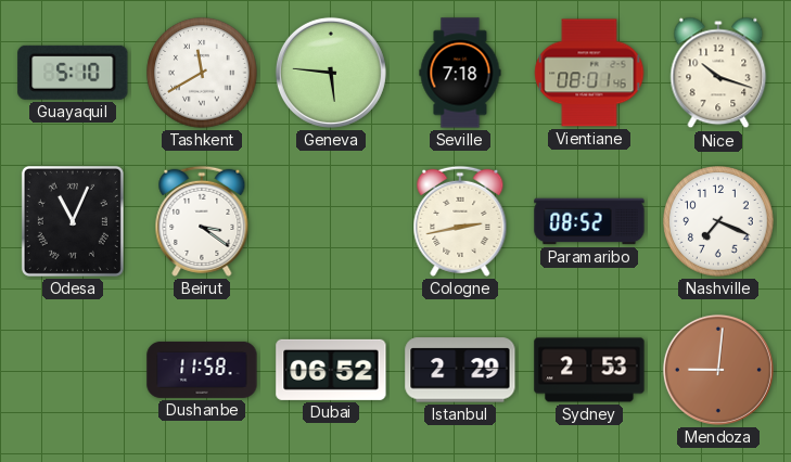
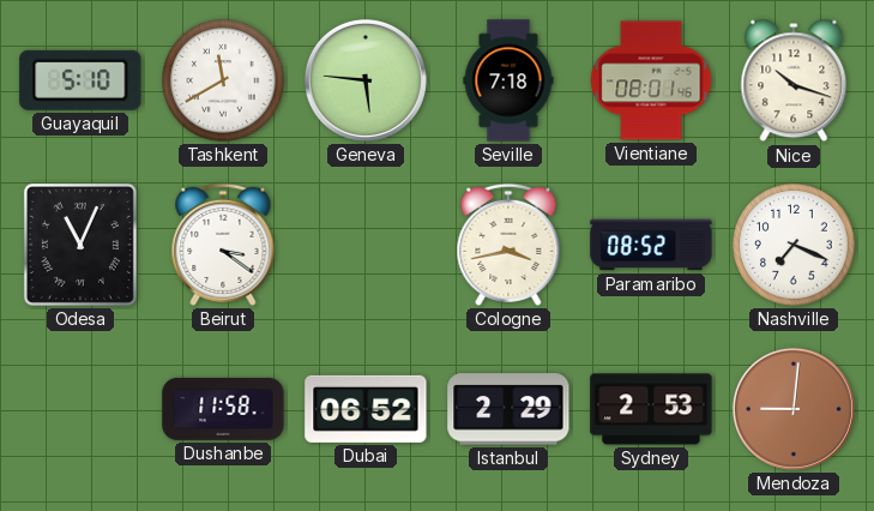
Cologne: 2:43 -> 3:43
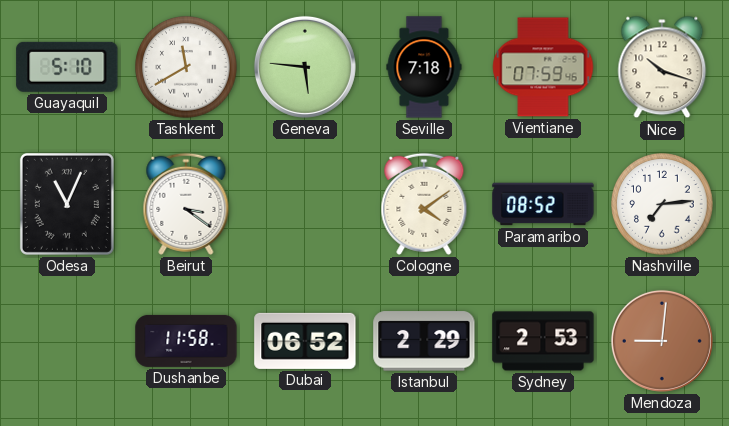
Vientiane: 08:01 -> 07:59
Cologne: 3:43 -> 4:09
Nashville: 7:19 -> 7:14
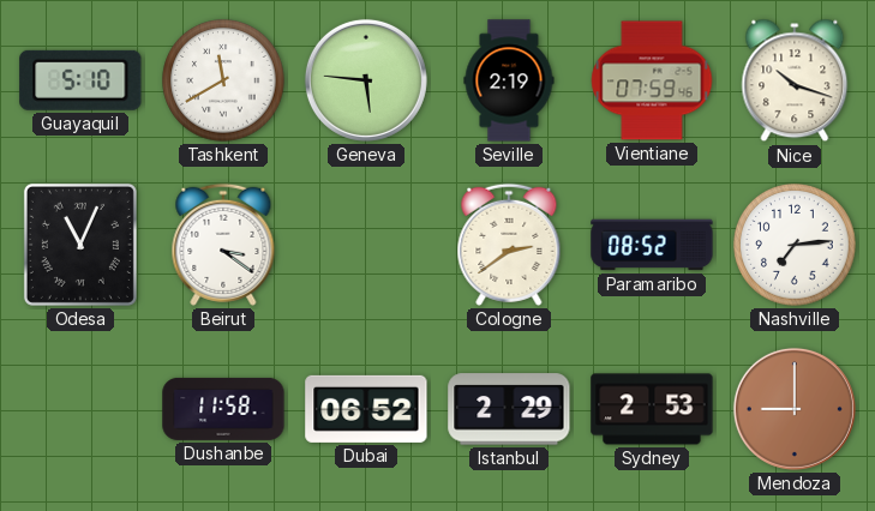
Seville: 7:18 -> 2:19
Cologne: 4:09 -> 2:39
Mendoza: 9:01 -> 9:00
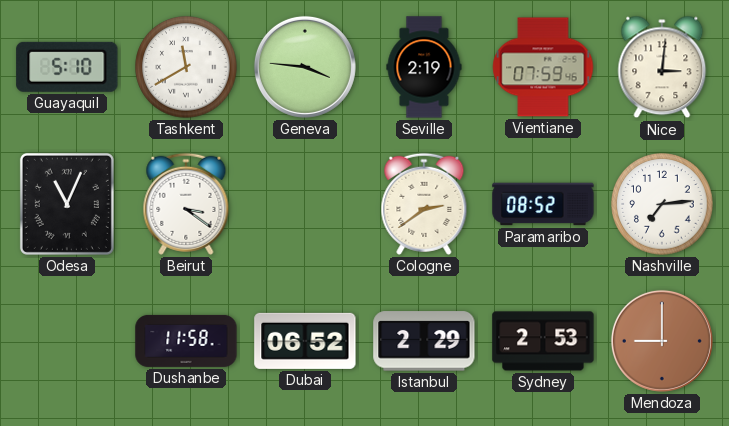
Geneva: 5:46 -> 3:46
Nice: 10:18 -> 3:01
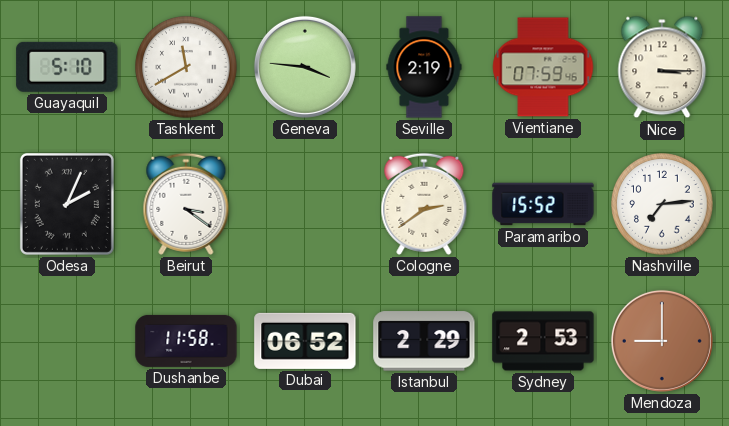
Nice: 3:01 -> 3:15
Odesa: 11:04 -> 2:04
Paramaribo: 08:52 -> 15:52
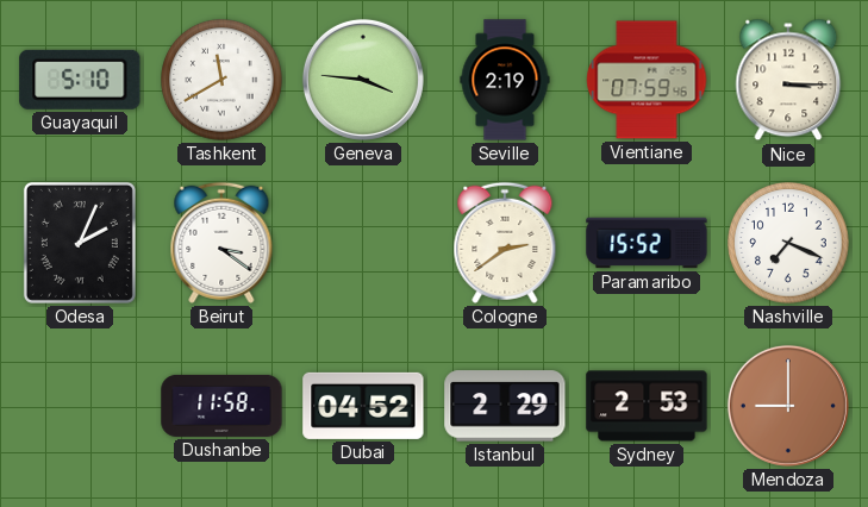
Nashville: 7:14 -> 7:19
Dubai: 06:52 -> 04:52
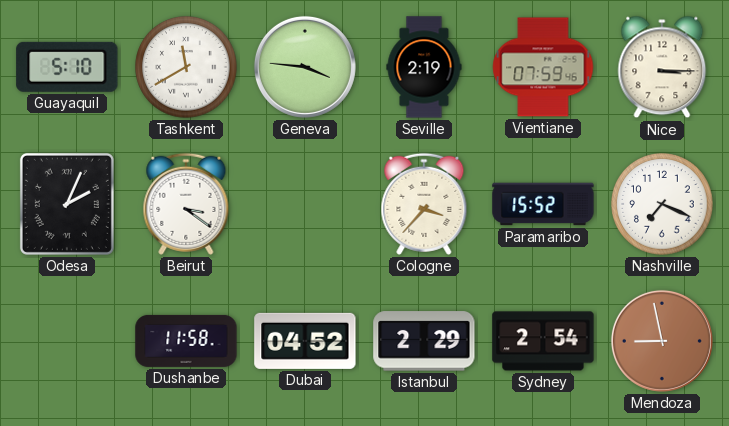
Cologne: 2:39 -> 3:37
Sydney: 2:53 -> 2:54
Mendoza: 9:00 -> 8:58
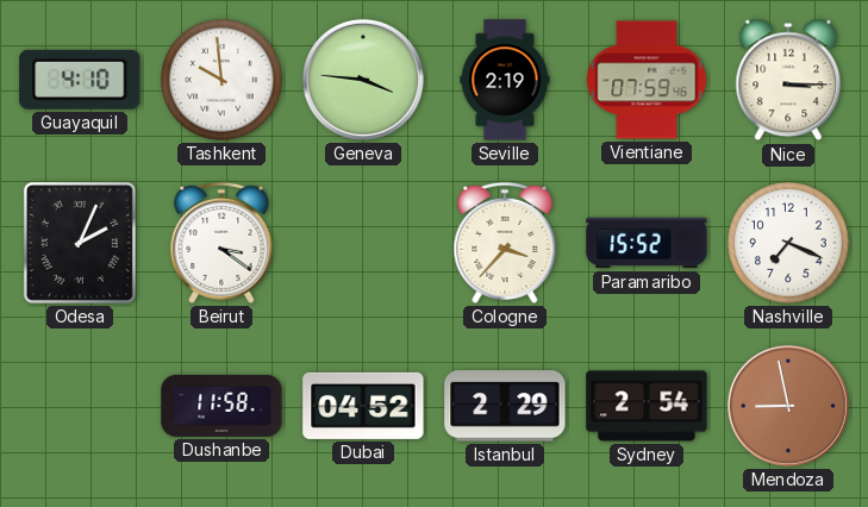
Guayaquil: 5:10 -> 4:10
Tashkent: 11:40 -> 9:59
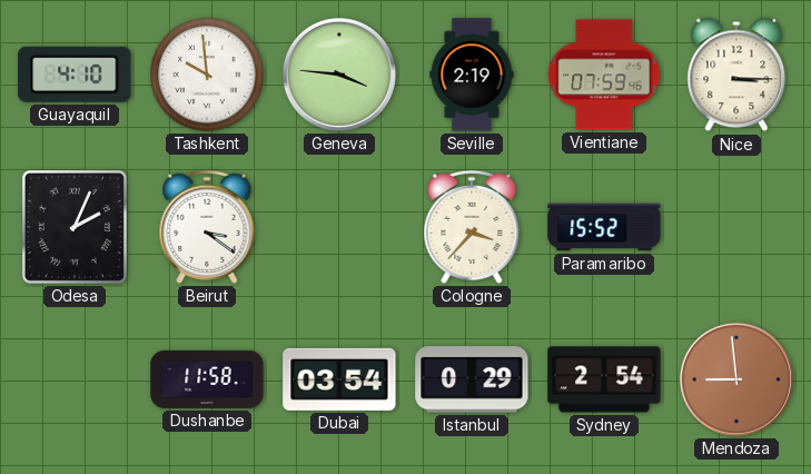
Nashville: 7:19 -> none
Dubai: 04:52 -> 03:54
Istanbul: 2:29 -> 0:29
Mendoza: 8:58 -> 8:59
